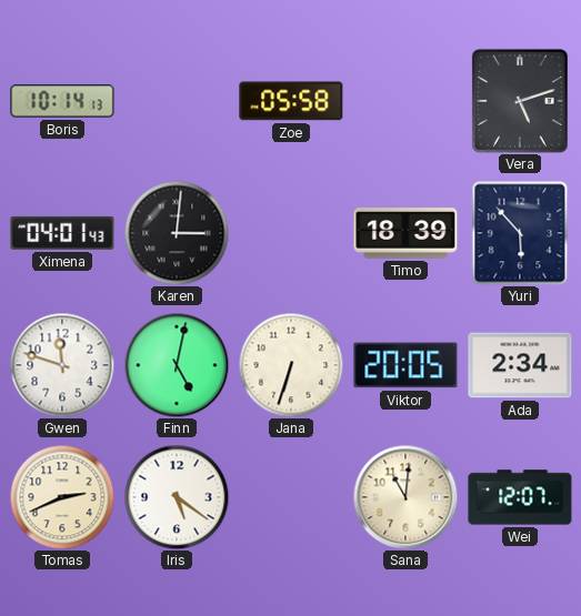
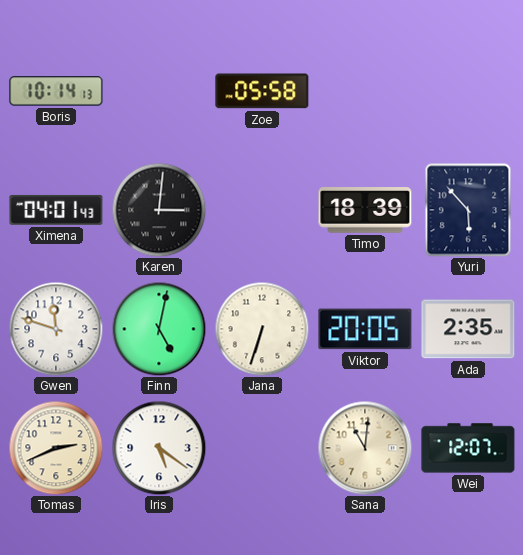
Vera: 5:12 -> none
Ada: 2:34 -> 2:35
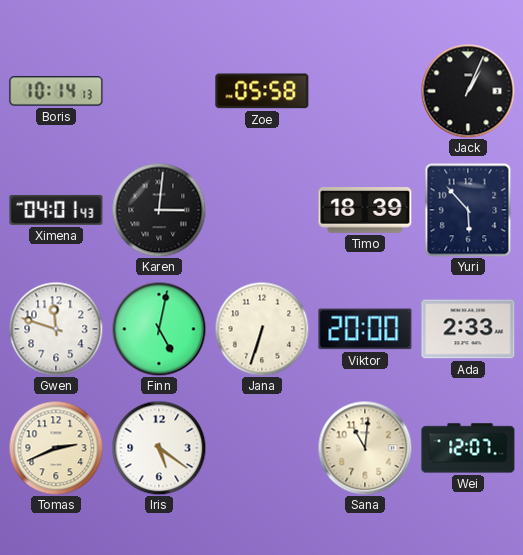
Jack: none -> 1:04
Viktor: 20:05 -> 20:00
Ada: 2:35 -> 2:33
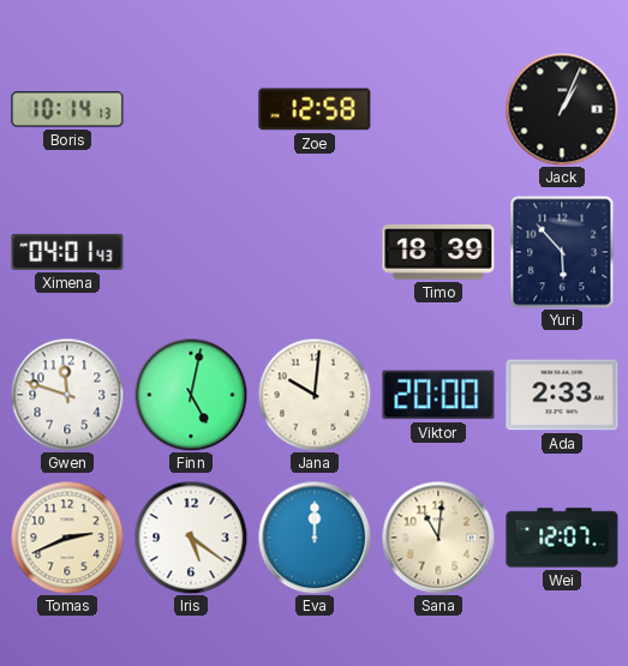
Zoe: 05:58 -> 12:58
Karen: 3:01 -> none
Jana: 6:33 -> 10:01
Eva: none -> 12:00
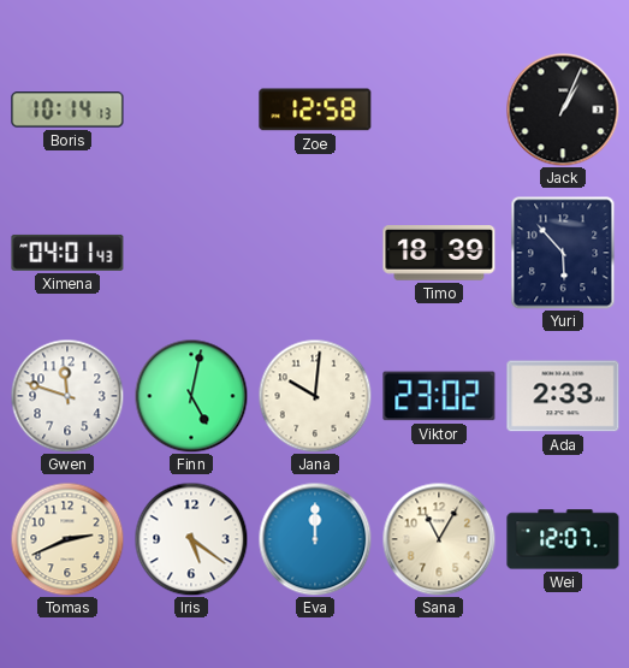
Viktor: 20:00 -> 23:02
Sana: 11:01 -> 11:05
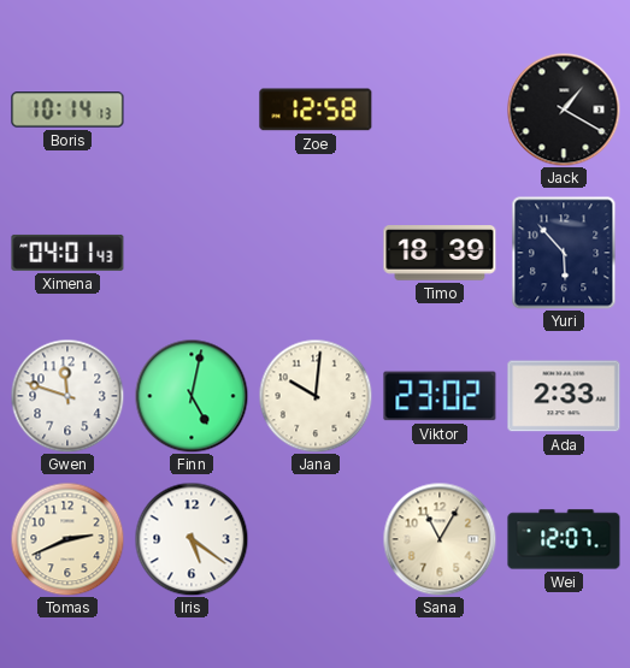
Jack: 1:04 -> 1:20
Eva: 12:00 -> none
